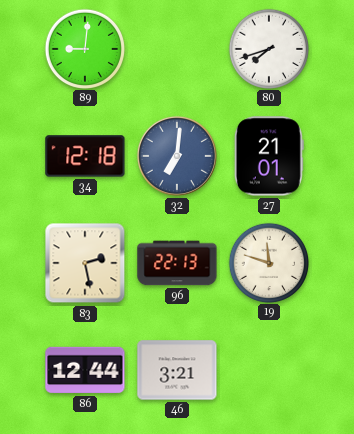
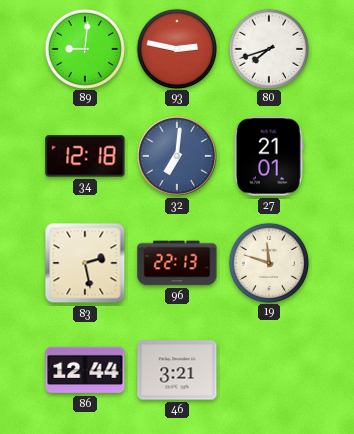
93: none -> 2:47
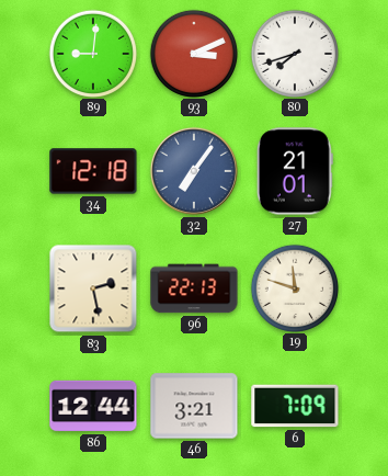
93: 2:47 -> 3:11
32: 7:01 -> 7:06
6: none -> 7:09
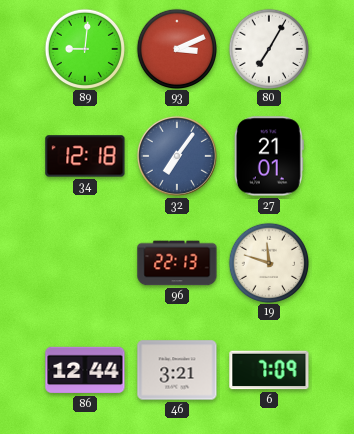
80: 7:42 -> 7:05
83: 2:28 -> none
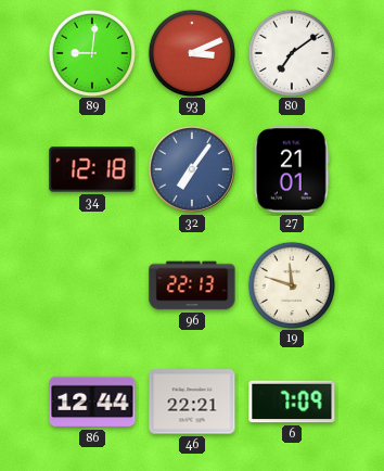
80: 7:05 -> 7:09
46: 3:21 -> 22:21
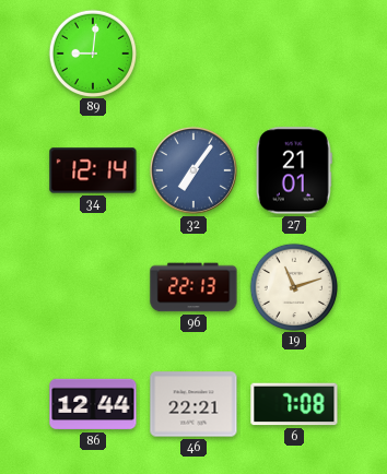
93: 3:11 -> none
80: 7:09 -> none
34: 12:18 -> 12:14
19: 11:48 -> 11:12
6: 7:09 -> 7:08
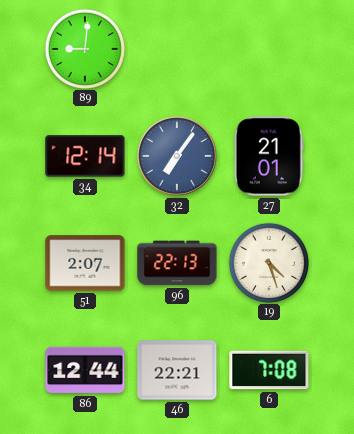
51: none -> 2:07
19: 11:12 -> 4:27
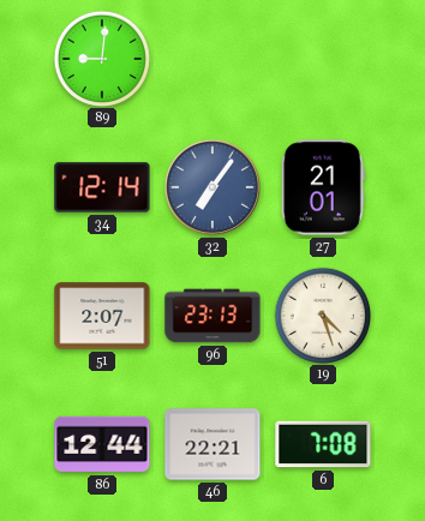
96: 22:13 -> 23:13
